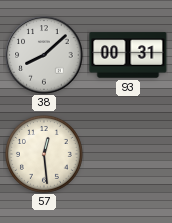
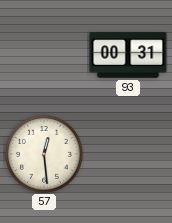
38: 8:08 -> none
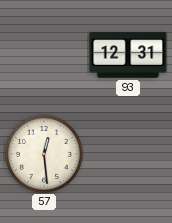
93: 00:31 -> 12:31
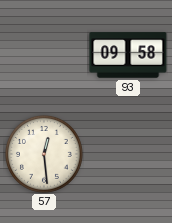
93: 12:31 -> 09:58
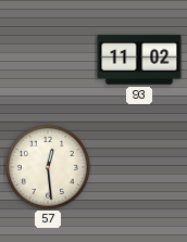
93: 09:58 -> 11:02
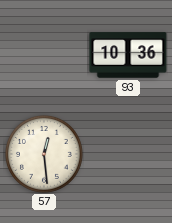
93: 11:02 -> 10:36
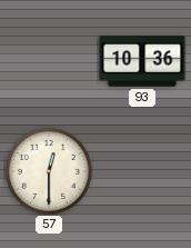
57: 12:29 -> 12:30
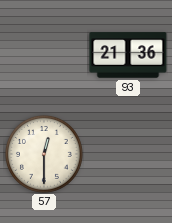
93: 10:36 -> 21:36
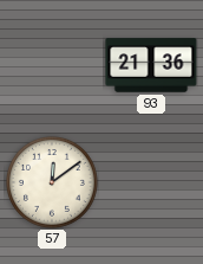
57: 12:30 -> 12:09
